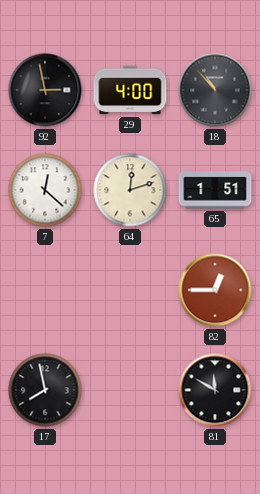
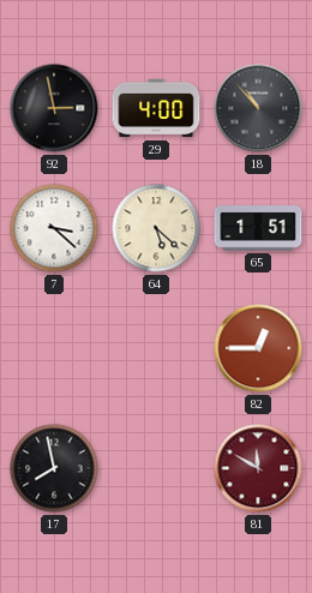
7: 12:22 -> 3:22
64: 12:12 -> 5:22
81 dial: black -> burgundy
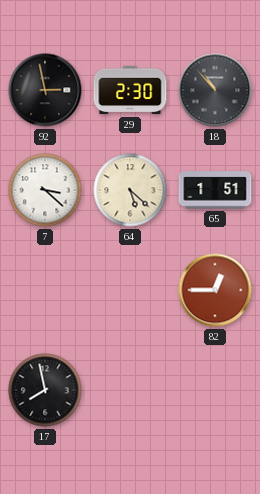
29: 4:00 -> 2:30
81: 11:50 -> none
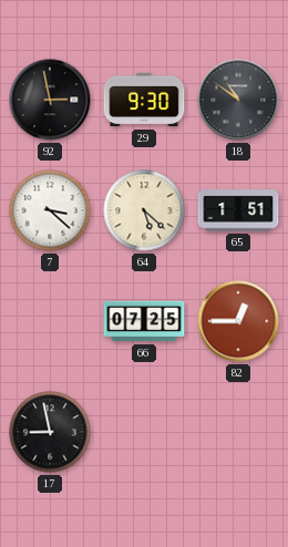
29: 2:30 -> 9:30
18: 10:53 -> 10:51
66: none -> 07:25
17: 7:58 -> 8:58
